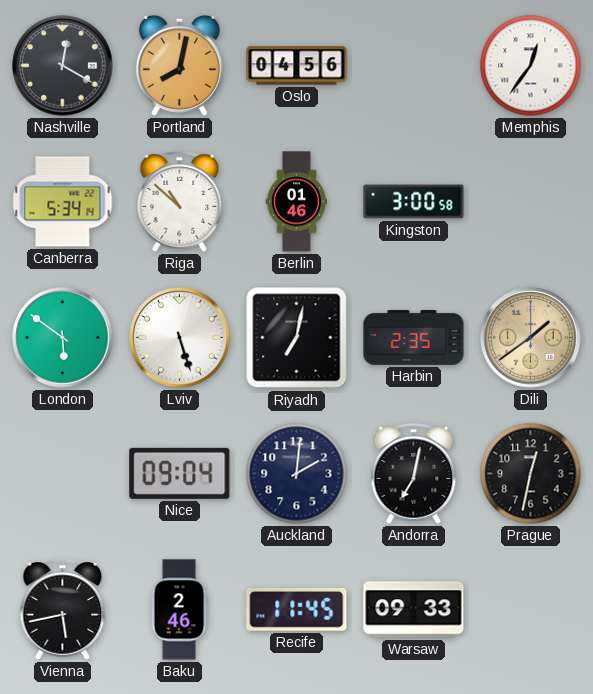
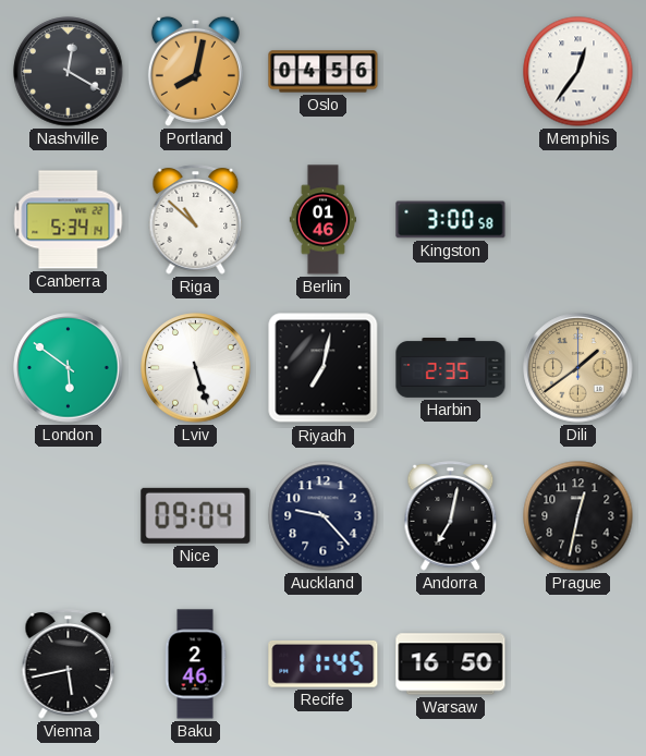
Auckland: 2:01 -> 9:23
Warsaw: 09:33 -> 16:50
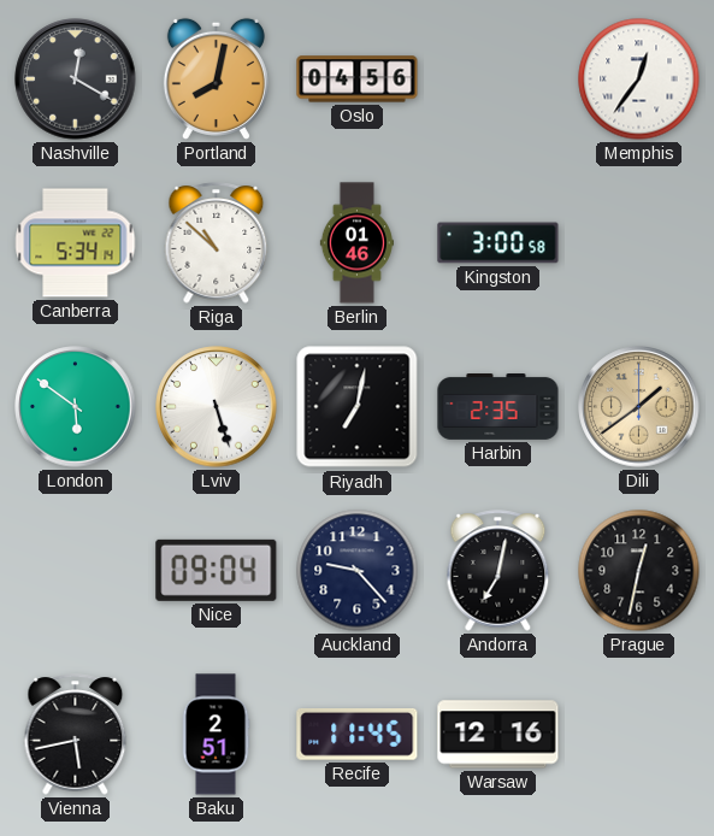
Baku: 2:46 -> 2:51
Warsaw: 16:50 -> 12:16
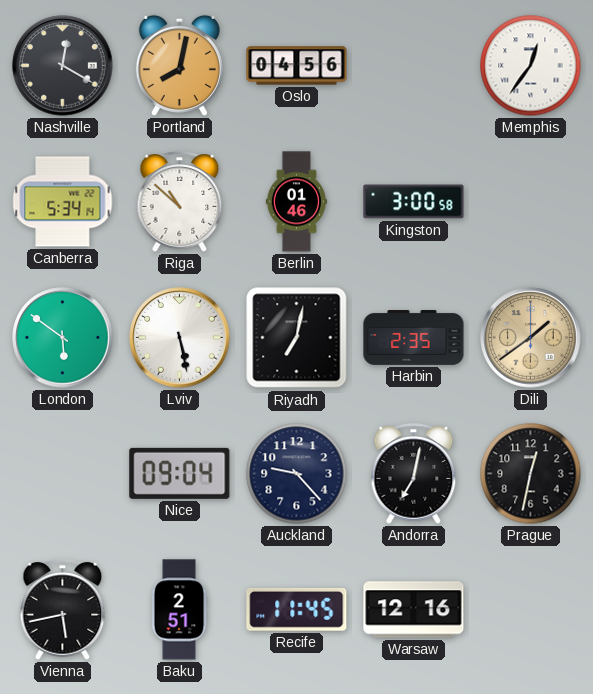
Lviv: 5:27 -> 5:28
